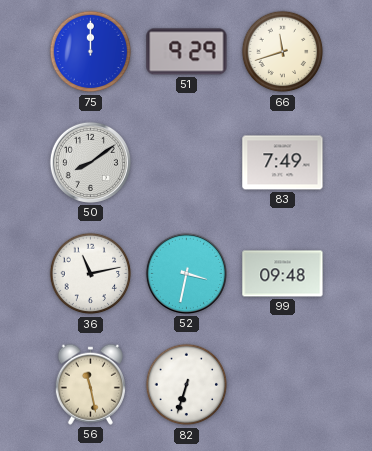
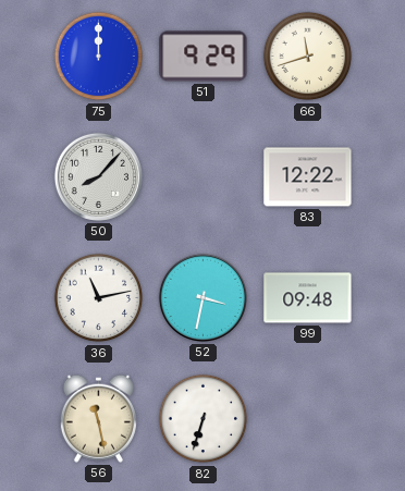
50: 8:09 -> 8:07
83: 7:49 -> 12:22
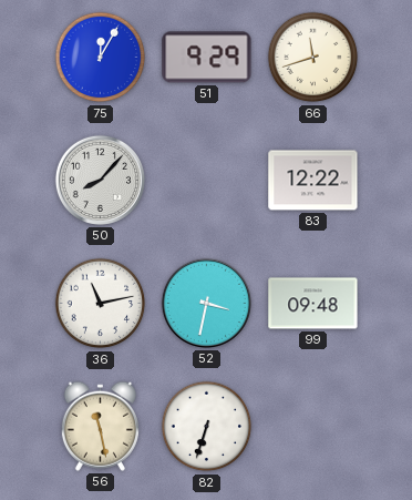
75: 12:00 -> 12:05
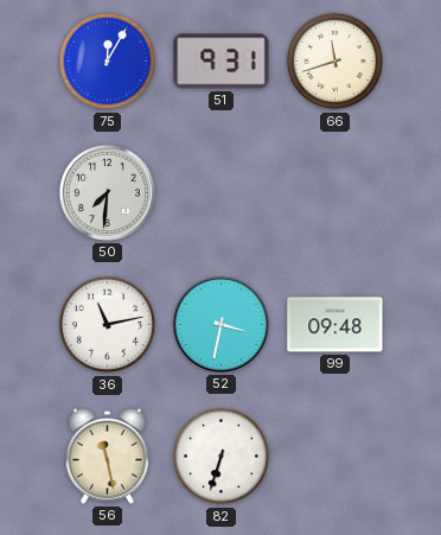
51: 9:29 -> 9:31
50: 8:07 -> 7:31
83: 12:22 -> none
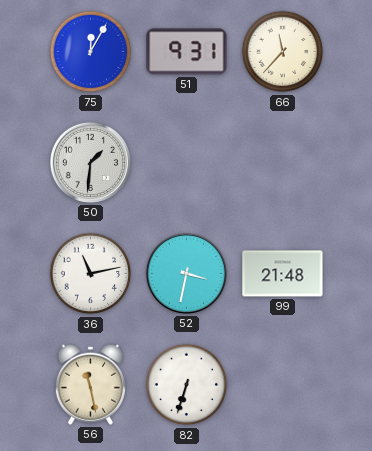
66: 11:42 -> 11:37
50: 7:31 -> 1:31
99: 09:48 -> 21:48
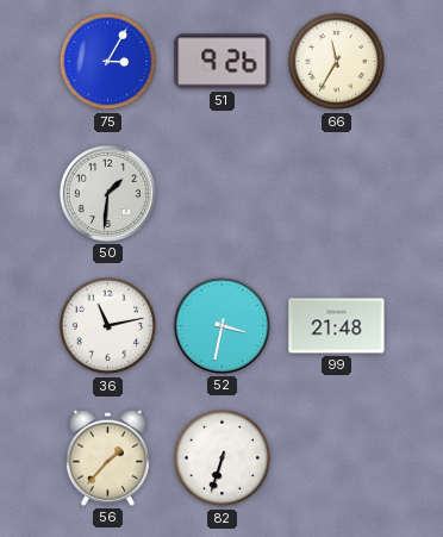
75: 12:05 -> 3:05
51: 9:31 -> 9:26
66: 11:37 -> 11:35
56: 11:28 -> 1:37
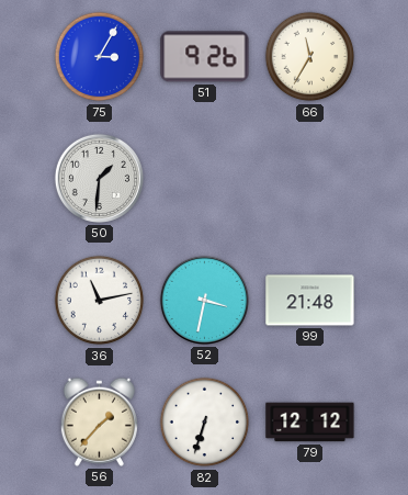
79: none -> 12:12
